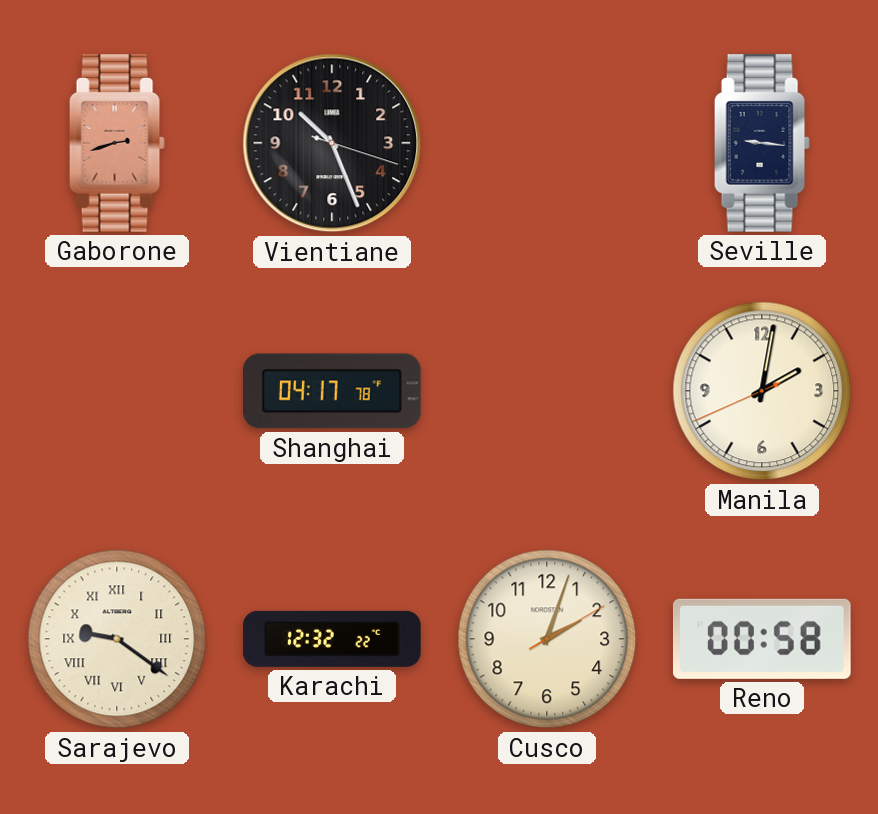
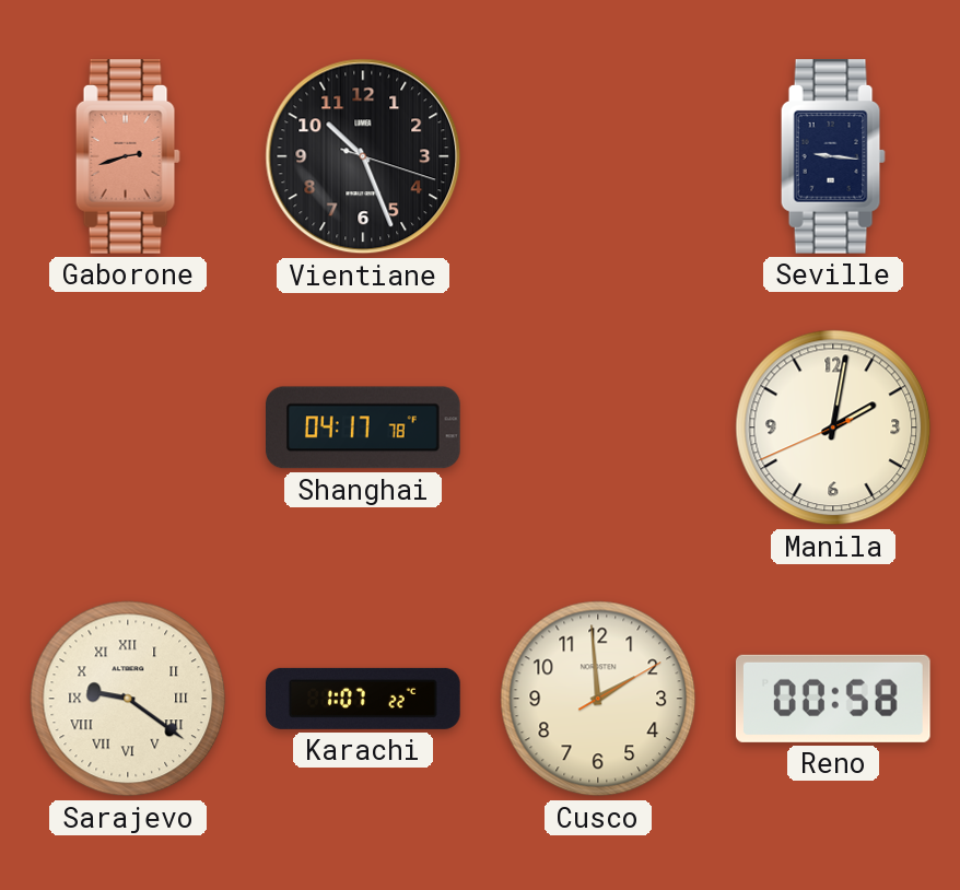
Karachi: 12:32 -> 1:07
Cusco: 2:03 -> 1:59
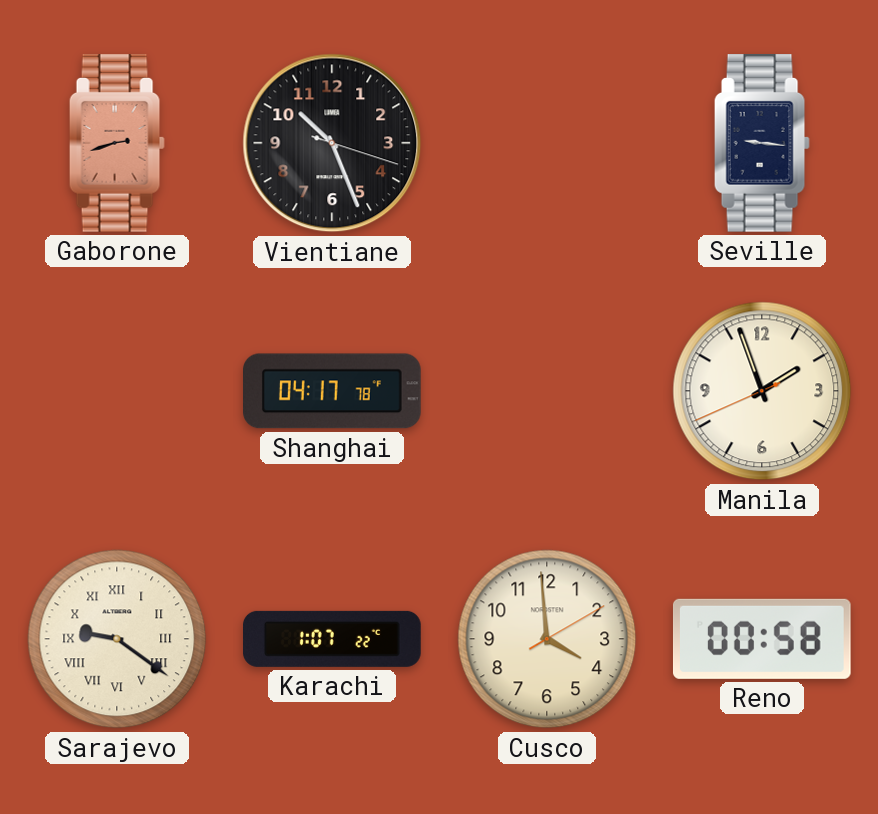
Manila: 2:01 -> 1:56
Cusco: 1:59 -> 3:59
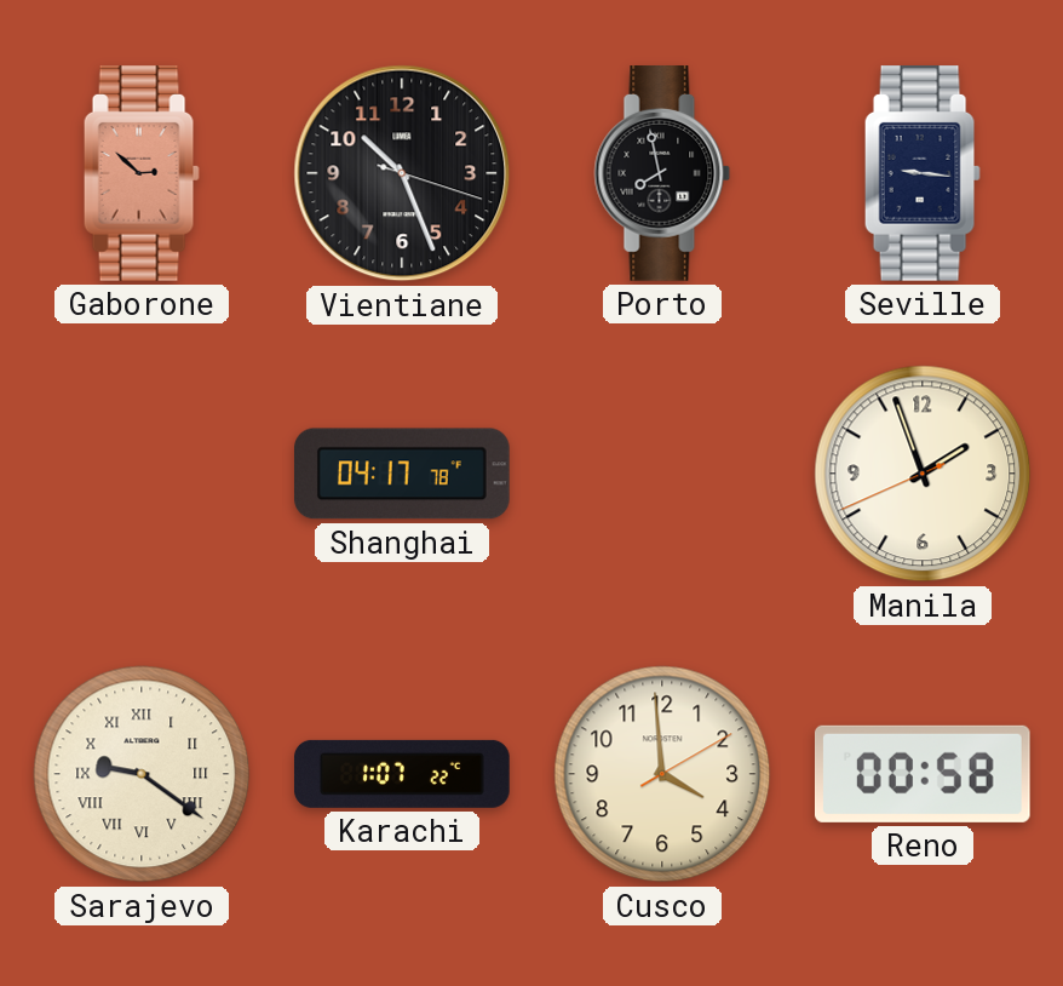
Gaborone: 2:42 -> 2:52
Porto: none -> 7:58
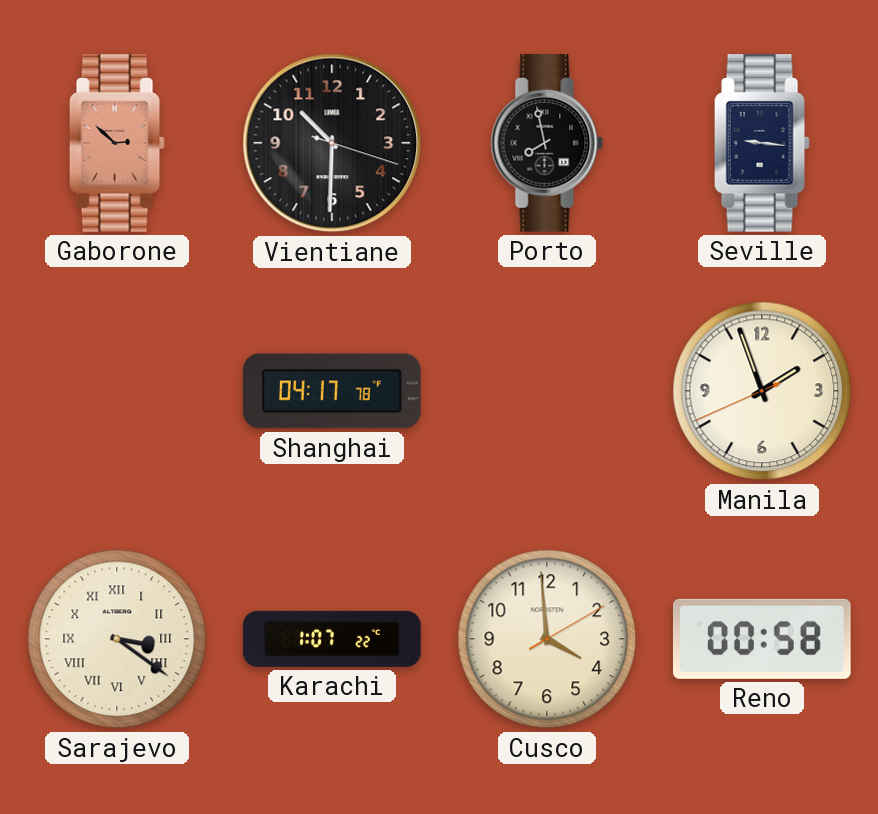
Vientiane: 10:26 -> 10:30
Sarajevo: 9:21 -> 3:21
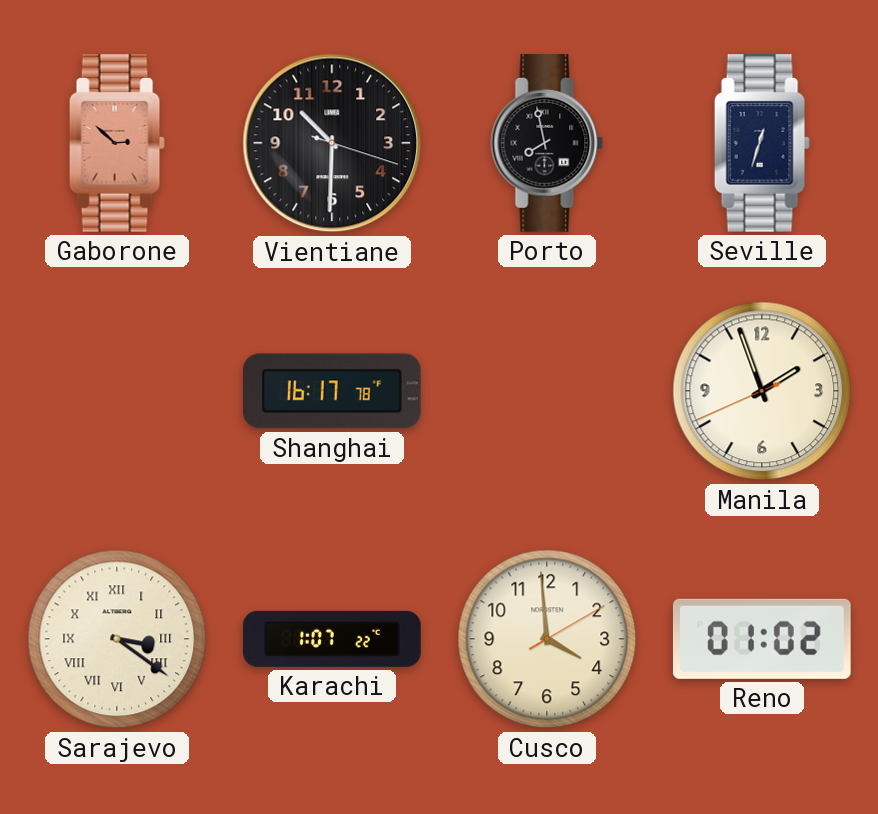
Seville: 9:16 -> 12:33
Shanghai: 04:17 -> 16:17
Reno: 00:58 -> 01:02
